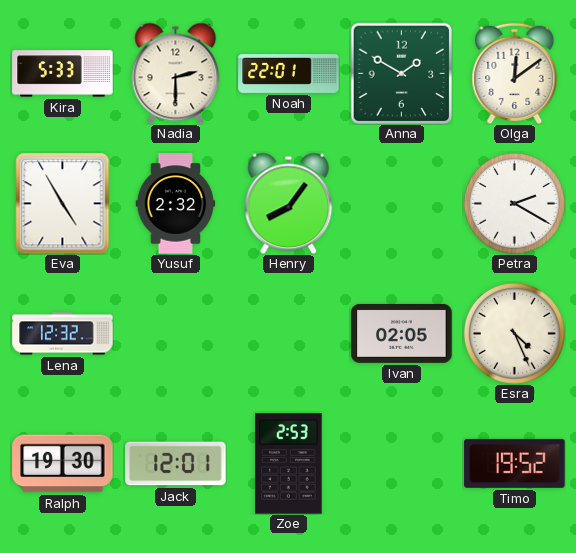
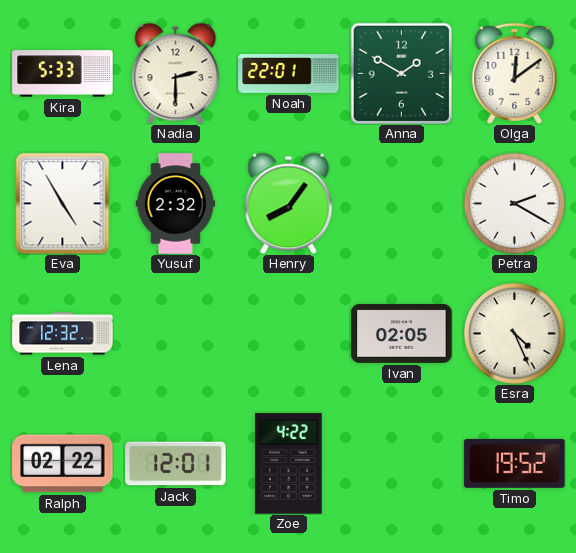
Ralph: 19:30 -> 02:22
Zoe: 2:53 -> 4:22
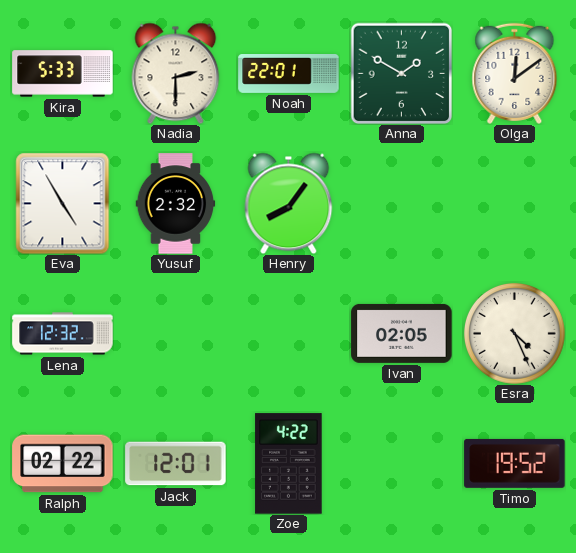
Petra: 2:20 -> none
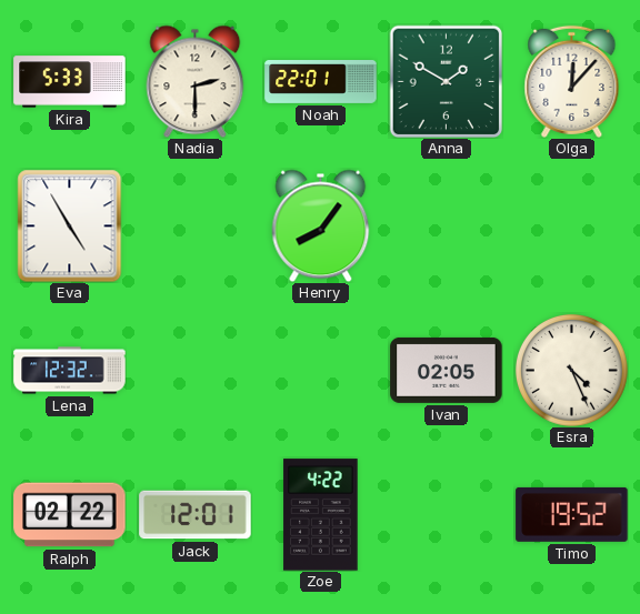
Olga: 12:09 -> 12:07
Yusuf: 2:32 -> none
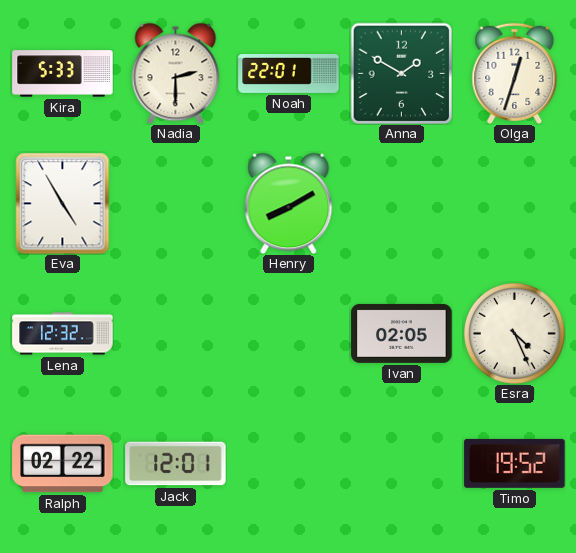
Olga: 12:07 -> 12:33
Henry: 8:06 -> 8:10
Zoe: 4:22 -> none
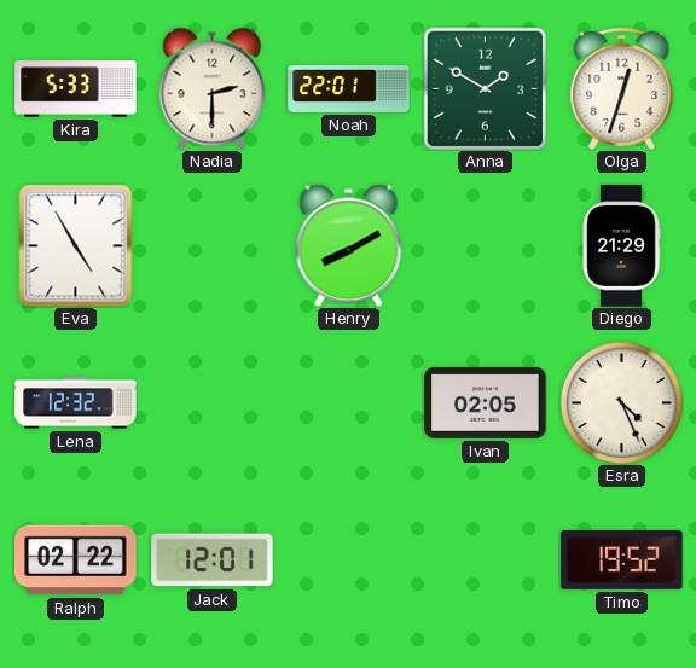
Diego: none -> 21:29
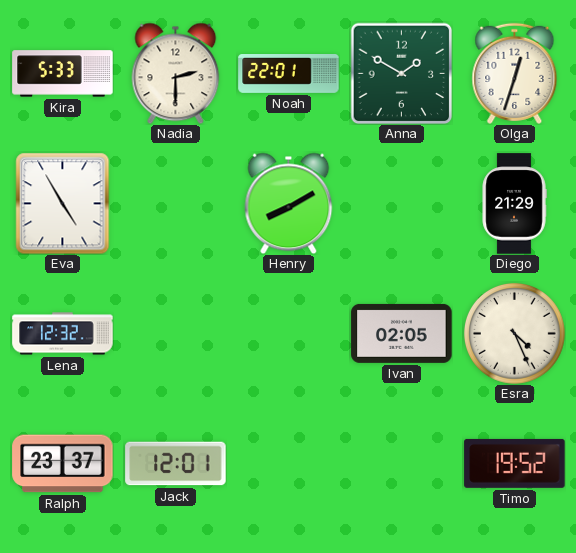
Ralph: 02:22 -> 23:37
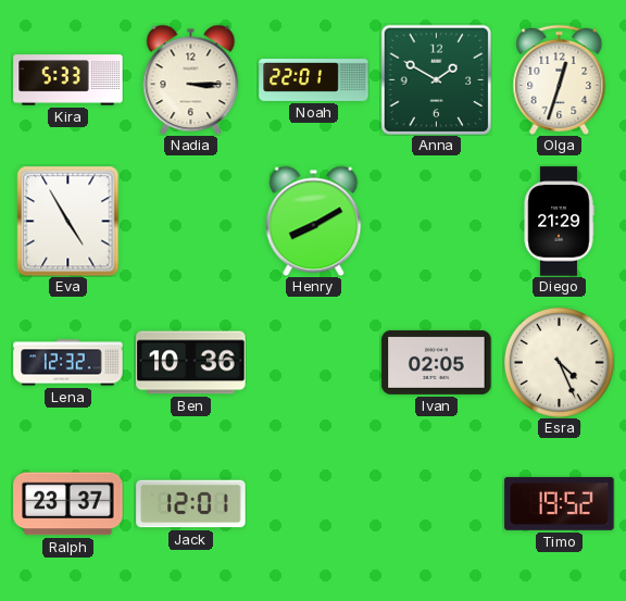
Nadia: 2:30 -> 3:15
Ben: none -> 10:36
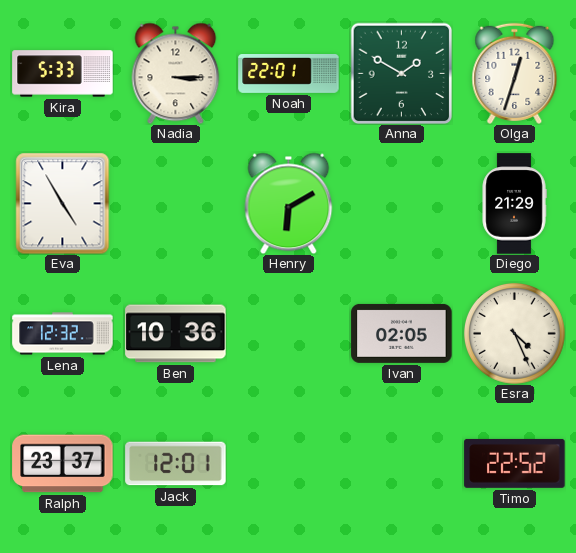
Henry: 8:10 -> 6:10
Timo: 19:52 -> 22:52
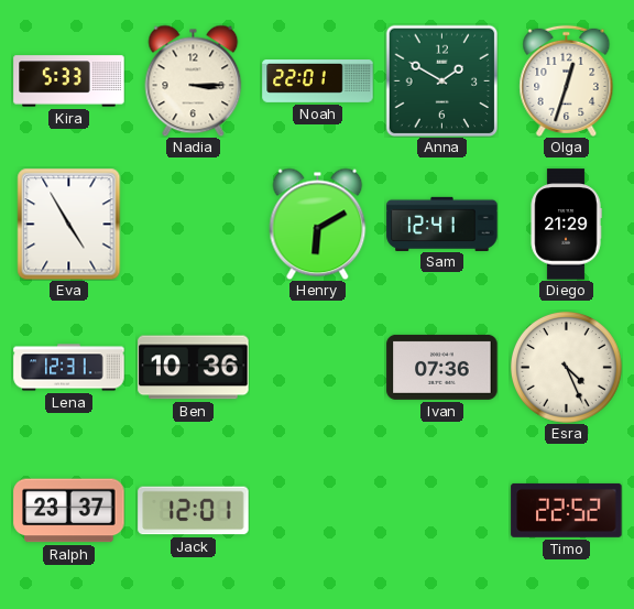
Sam: none -> 12:41
Lena: 12:32 -> 12:31
Ivan: 02:05 -> 07:36
